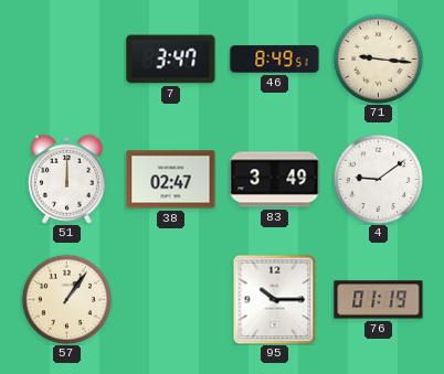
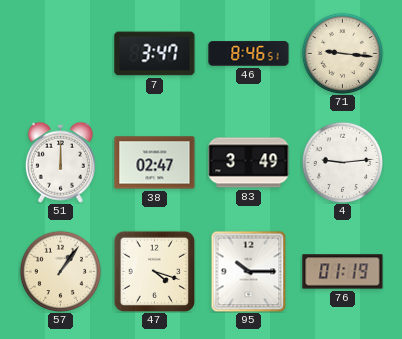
46: 8:49 -> 8:46
4: 9:09 -> 9:14
47: none -> 4:18
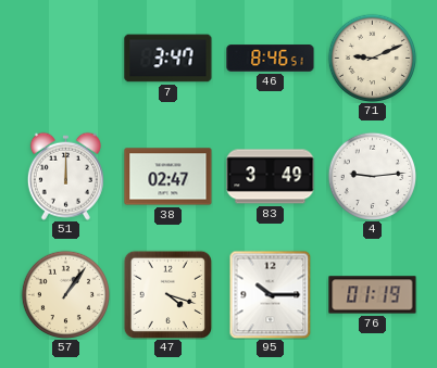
71: 9:16 -> 9:11
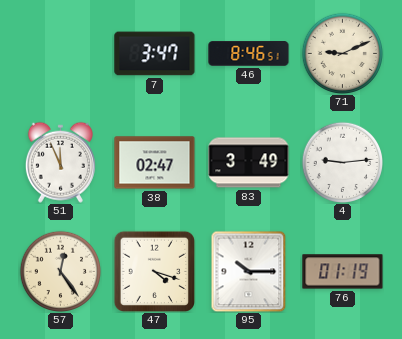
51: 12:00 -> 11:56
57: 1:06 -> 12:24
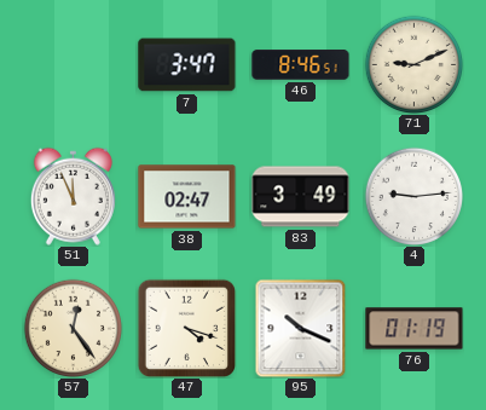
95: 10:15 -> 10:19
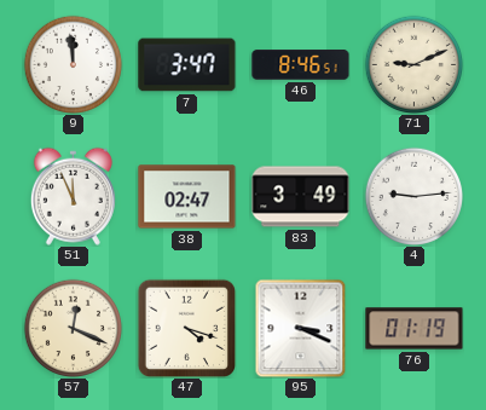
9: none -> 11:59
57: 12:24 -> 12:19
95: 10:19 -> 3:19
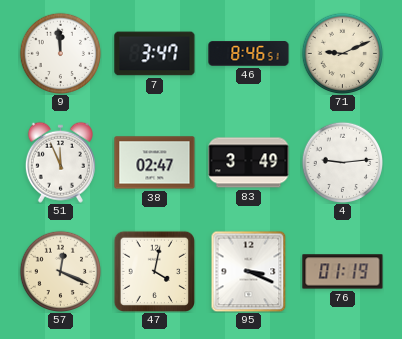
47: 4:18 -> 4:02
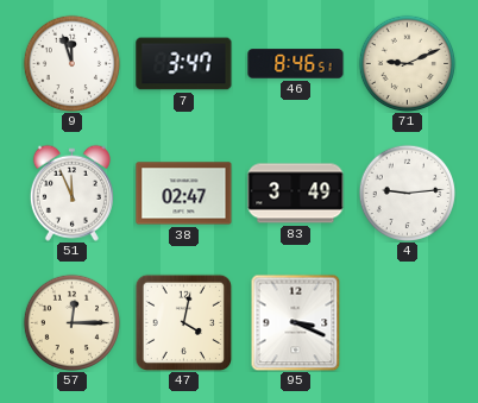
9: 11:59 -> 11:57
57: 12:19 -> 12:15
76: 01:19 -> none
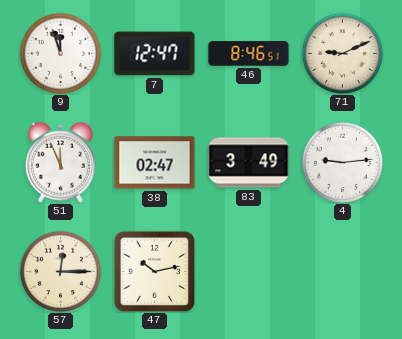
7: 3:47 -> 12:47
47: 4:02 -> 10:13
95: 3:19 -> none
